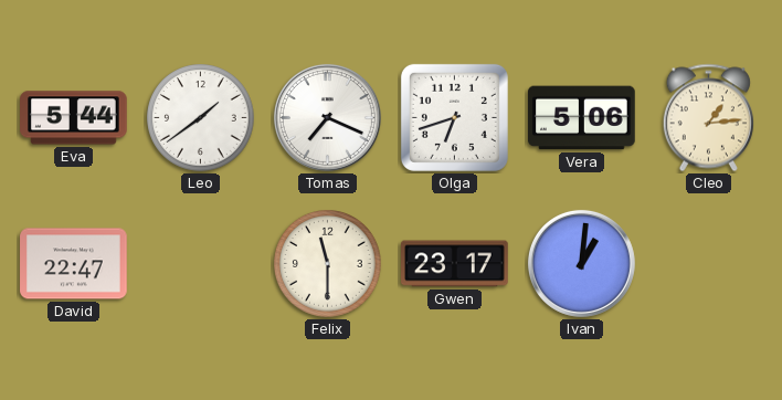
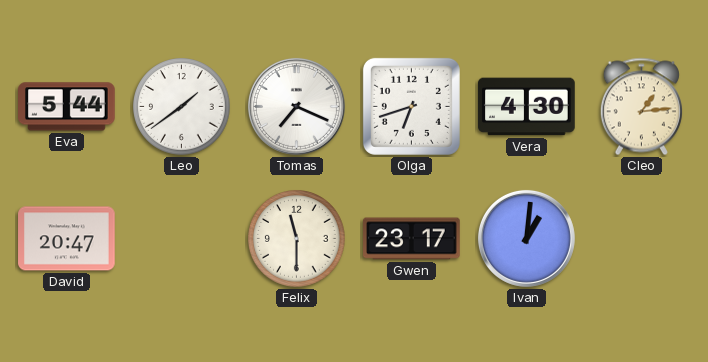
Vera: 5:06 -> 4:30
David: 22:47 -> 20:47
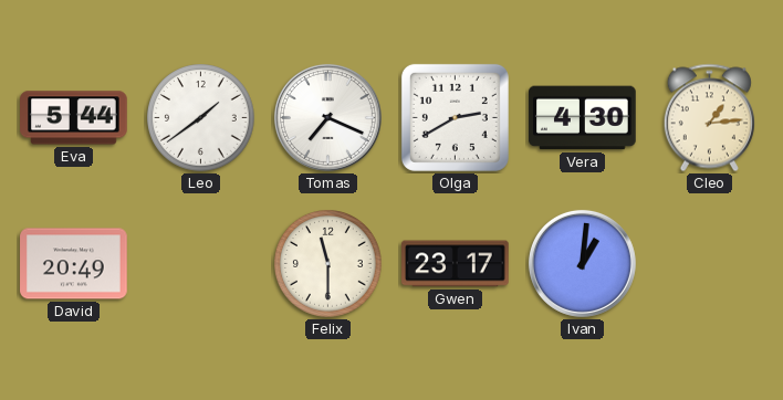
Olga: 6:42 -> 2:40
David: 20:47 -> 20:49
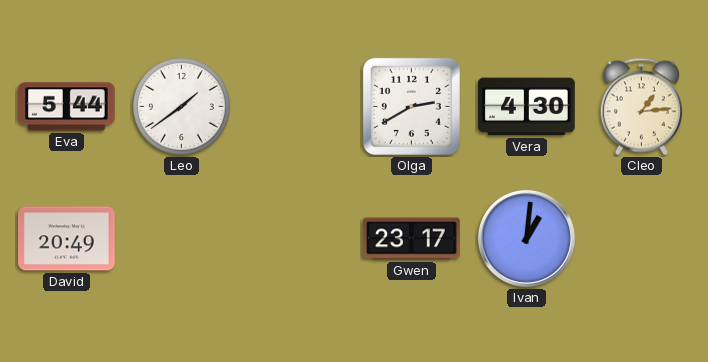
Tomas: 7:19 -> none
Felix: 11:30 -> none
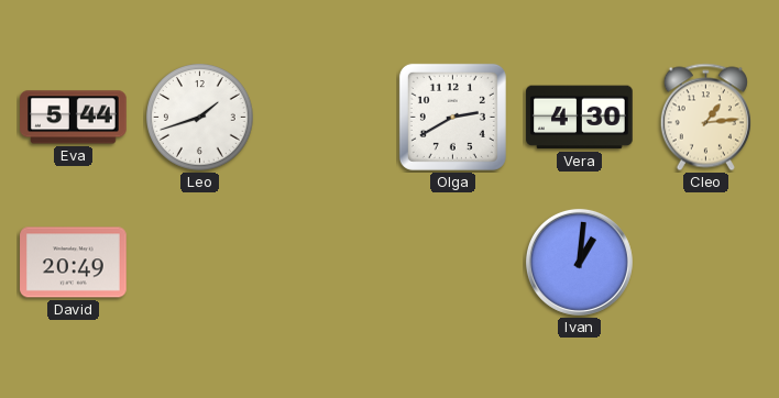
Leo: 1:39 -> 1:42
Gwen: 23:17 -> none
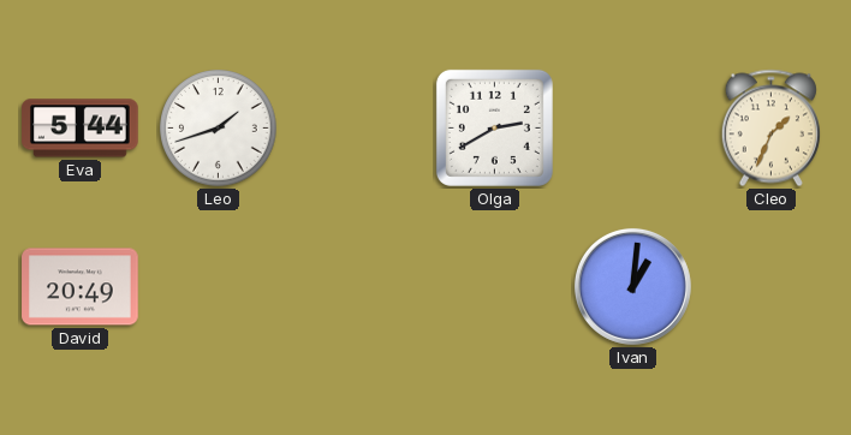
Vera: 4:30 -> none
Cleo: 1:14 -> 1:34
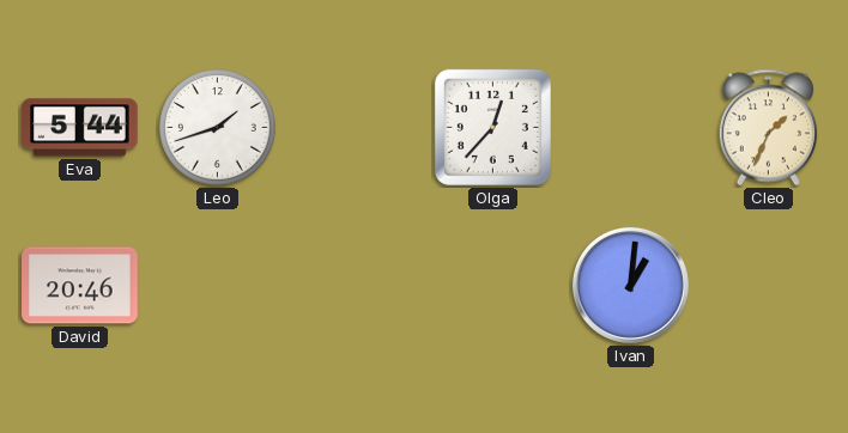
Olga: 2:40 -> 12:37
David: 20:49 -> 20:46
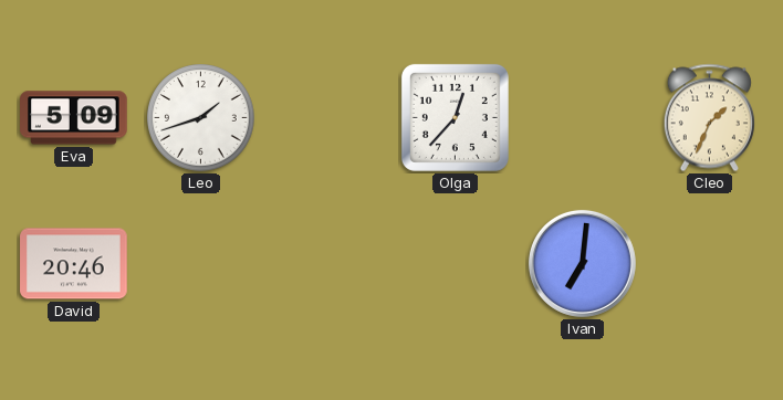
Eva: 5:44 -> 5:09
Ivan: 1:01 -> 7:01
